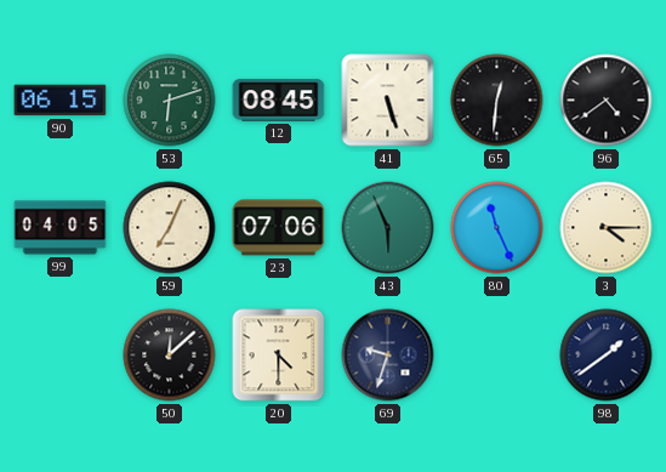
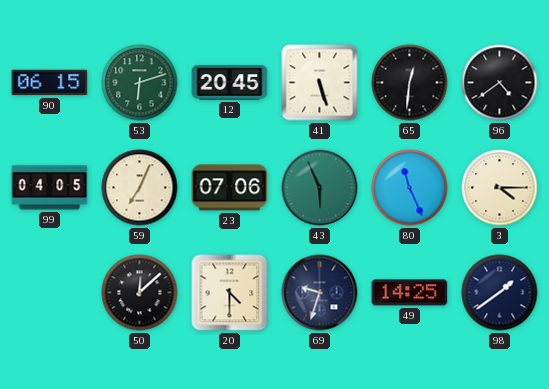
12: 08:45 -> 20:45
49: none -> 14:25
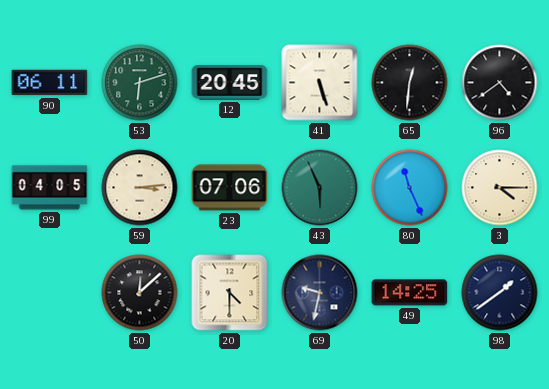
90: 06:15 -> 06:11
59: 7:04 -> 3:14
69: 9:33 -> 9:32
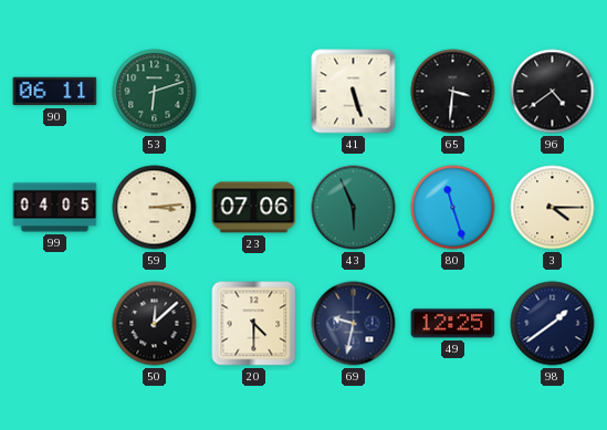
12: 20:45 -> none
65: 12:31 -> 3:31
80: 11:26 -> 11:27
49: 14:25 -> 12:25
